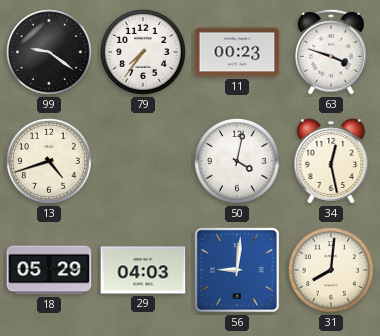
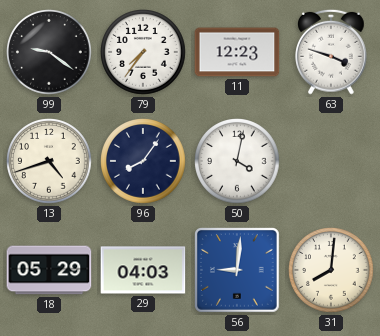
11: 00:23 -> 12:23
96: none -> 8:06
34: 12:28 -> none
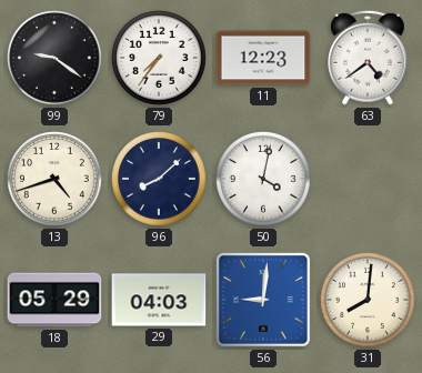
63: 3:48 -> 4:39
96: 8:06 -> 8:08
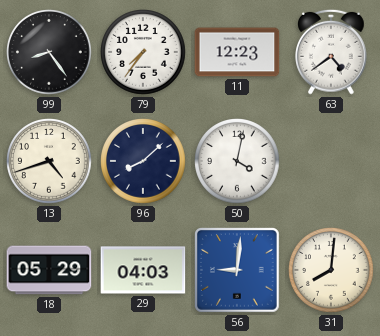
99: 9:21 -> 8:24
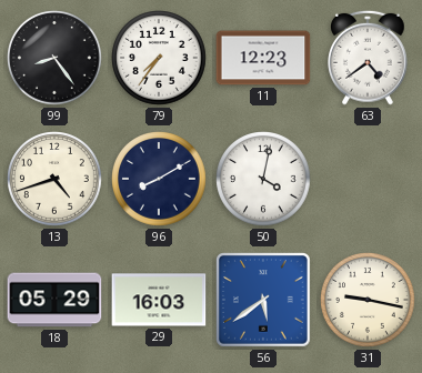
96: 8:08 -> 8:10
29: 04:03 -> 16:03
56: 9:01 -> 5:39
31: 8:01 -> 9:17
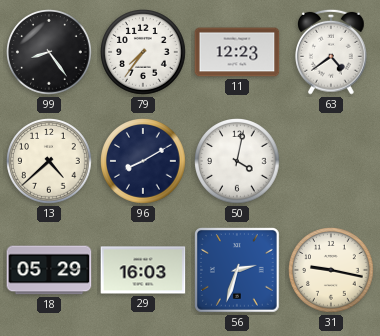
13: 4:42 -> 4:38
56: 5:39 -> 2:33
